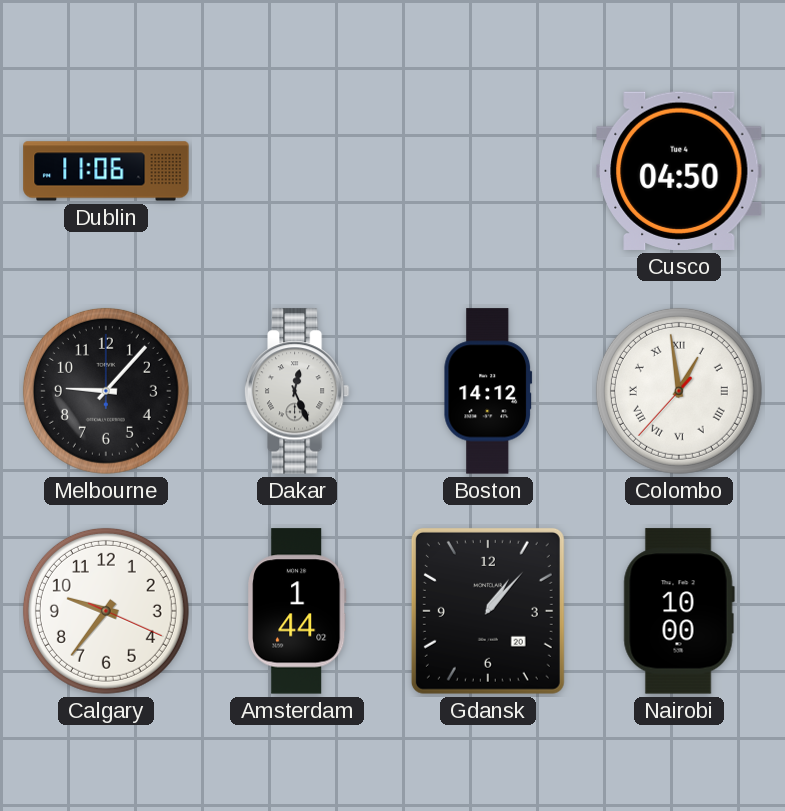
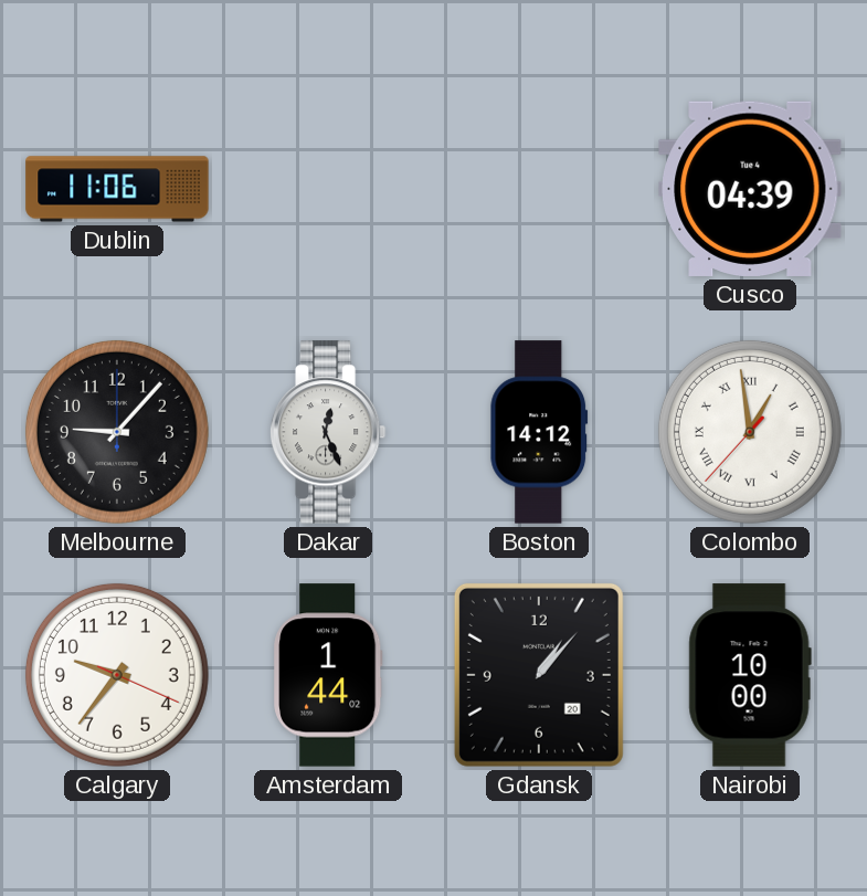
Cusco: 04:50 -> 04:39
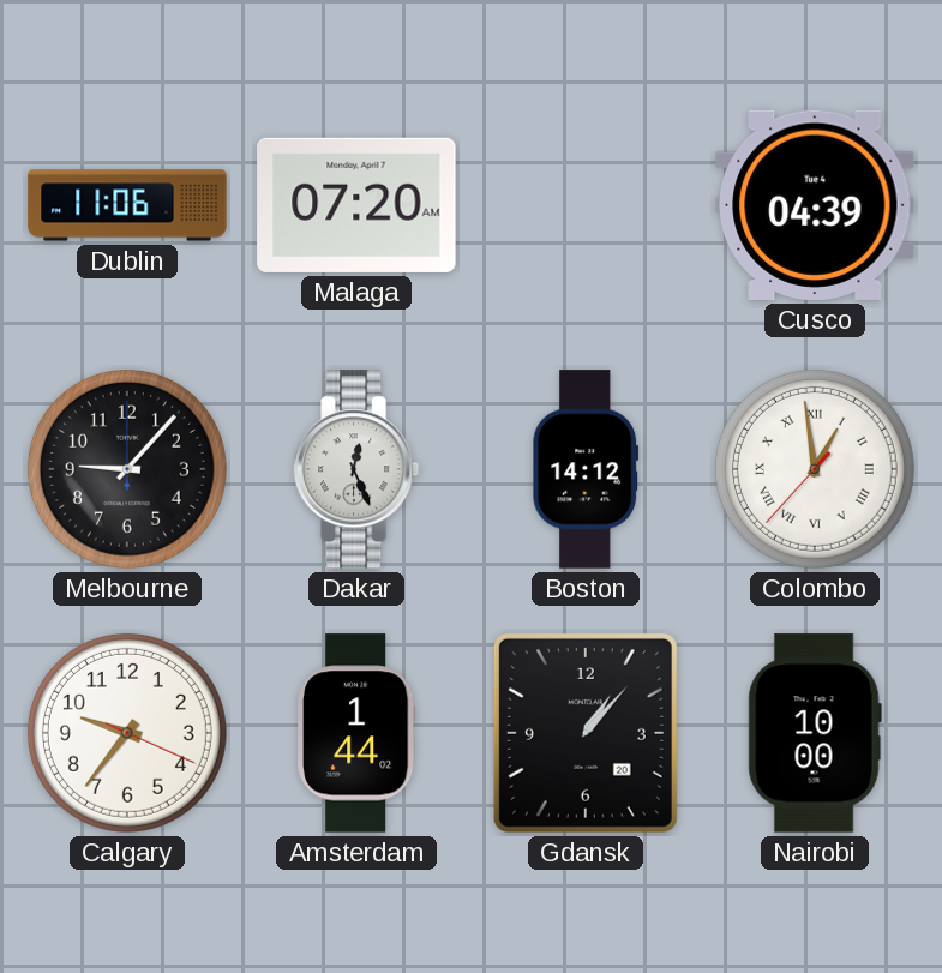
Malaga: none -> 07:20
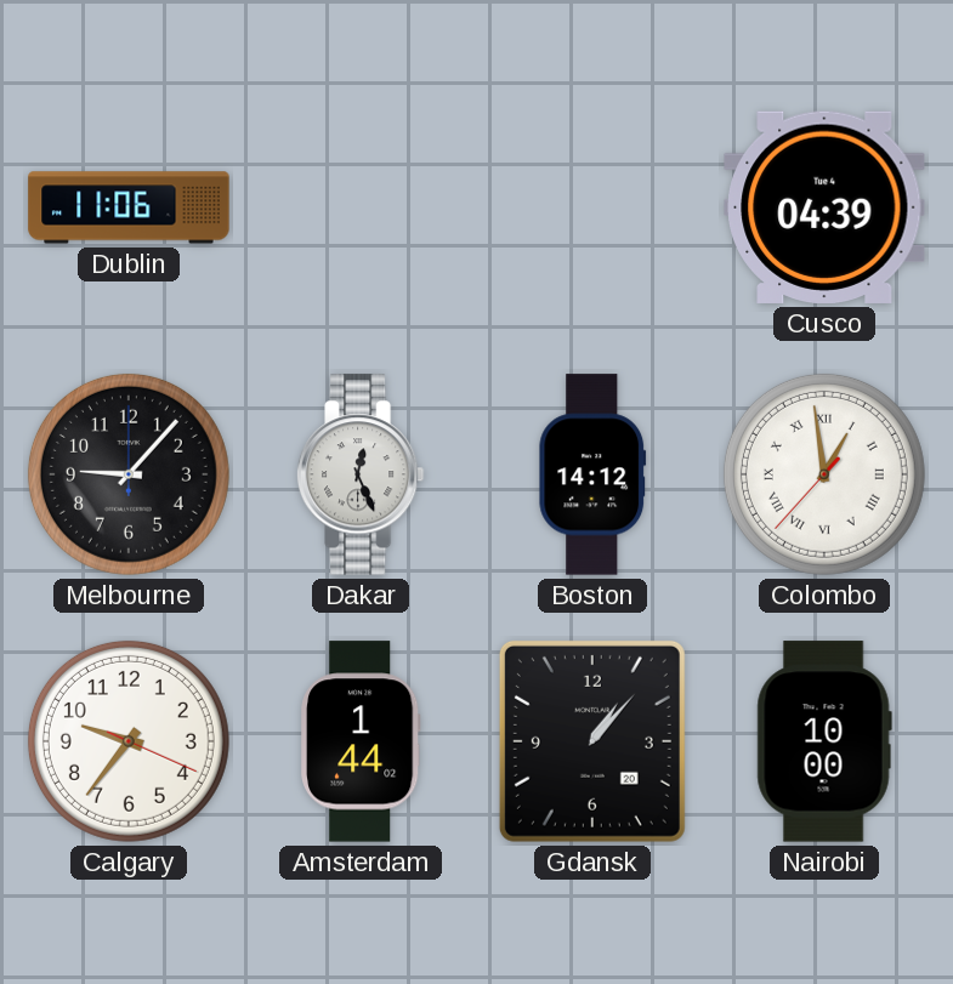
Malaga: 07:20 -> none
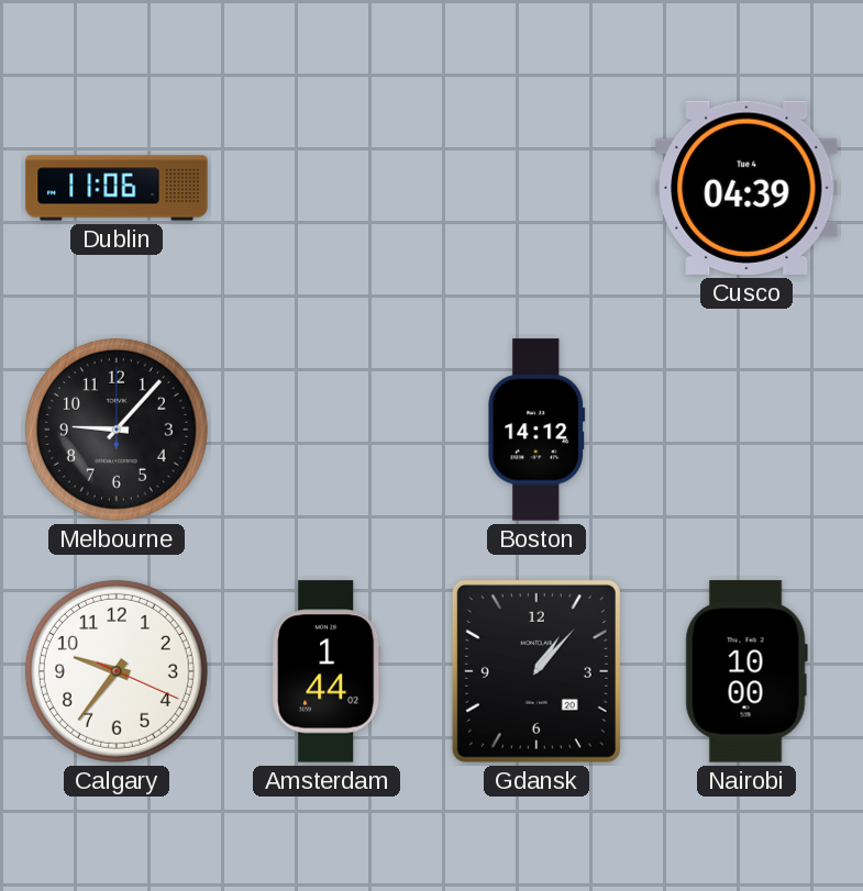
Dakar: 12:26 -> none
Colombo: 12:58 -> none
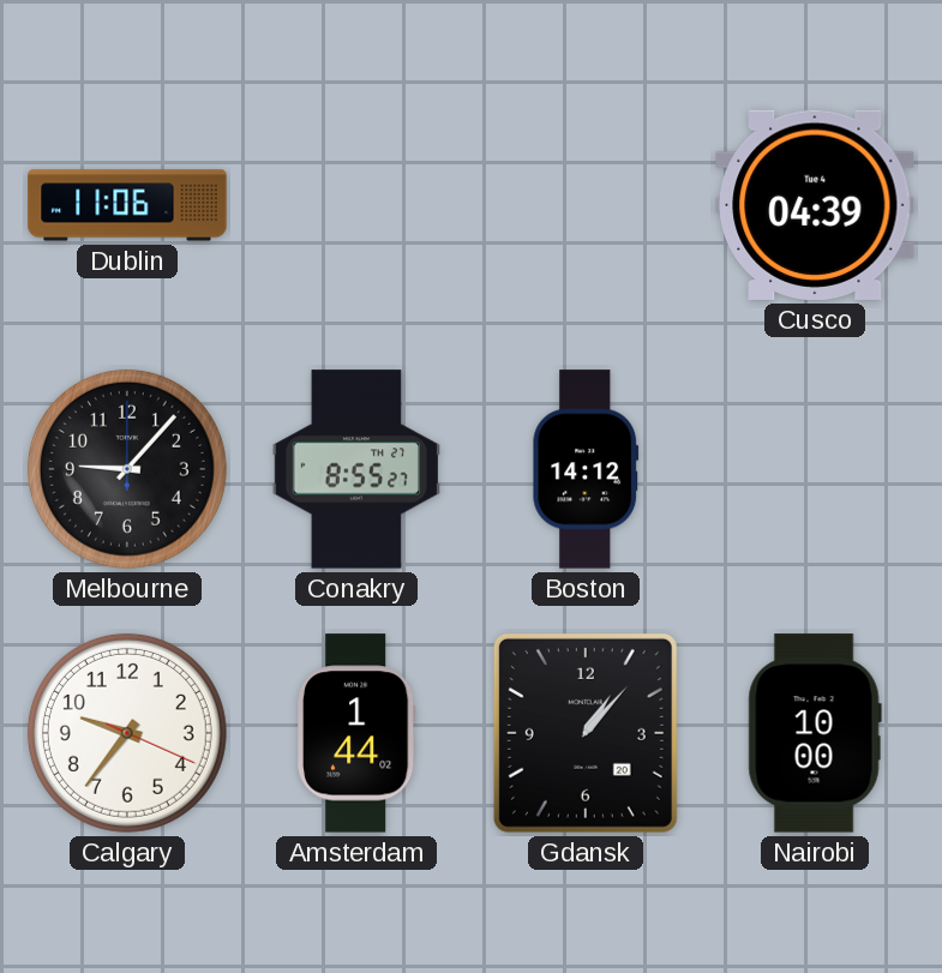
Conakry: none -> 8:55
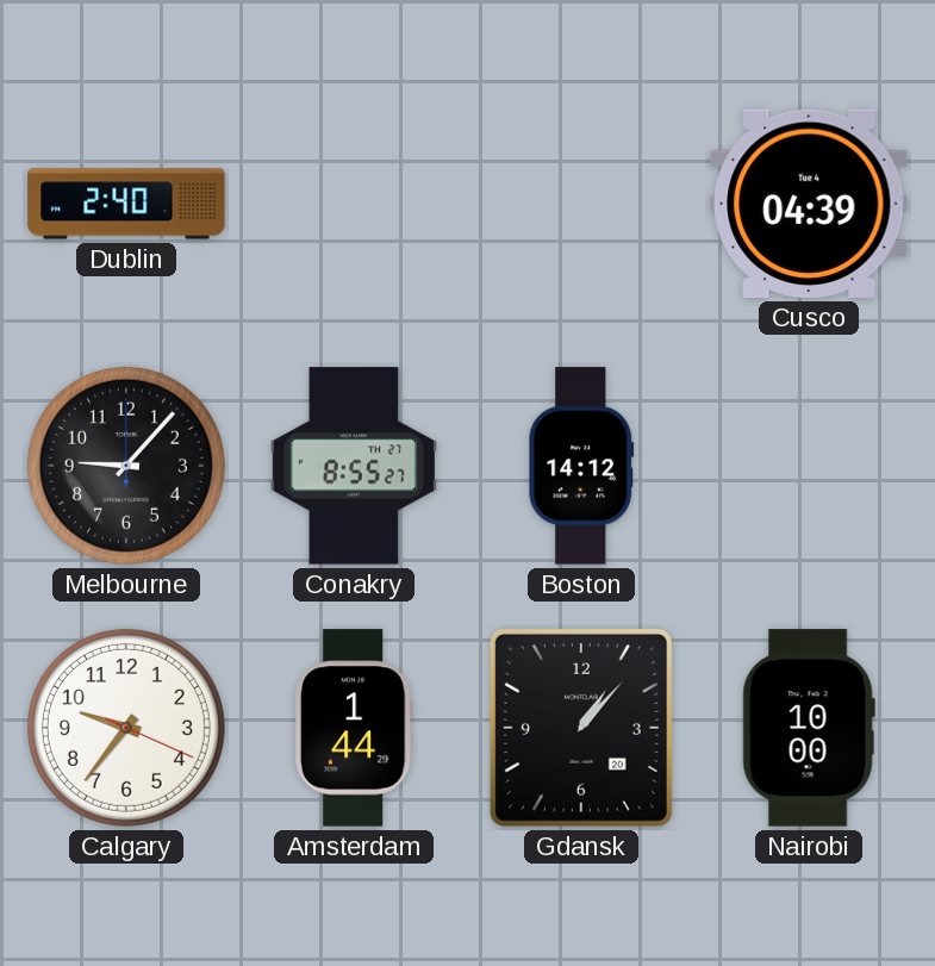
Dublin: 11:06 -> 2:40
Amsterdam: 1:44:02 -> 1:44:29
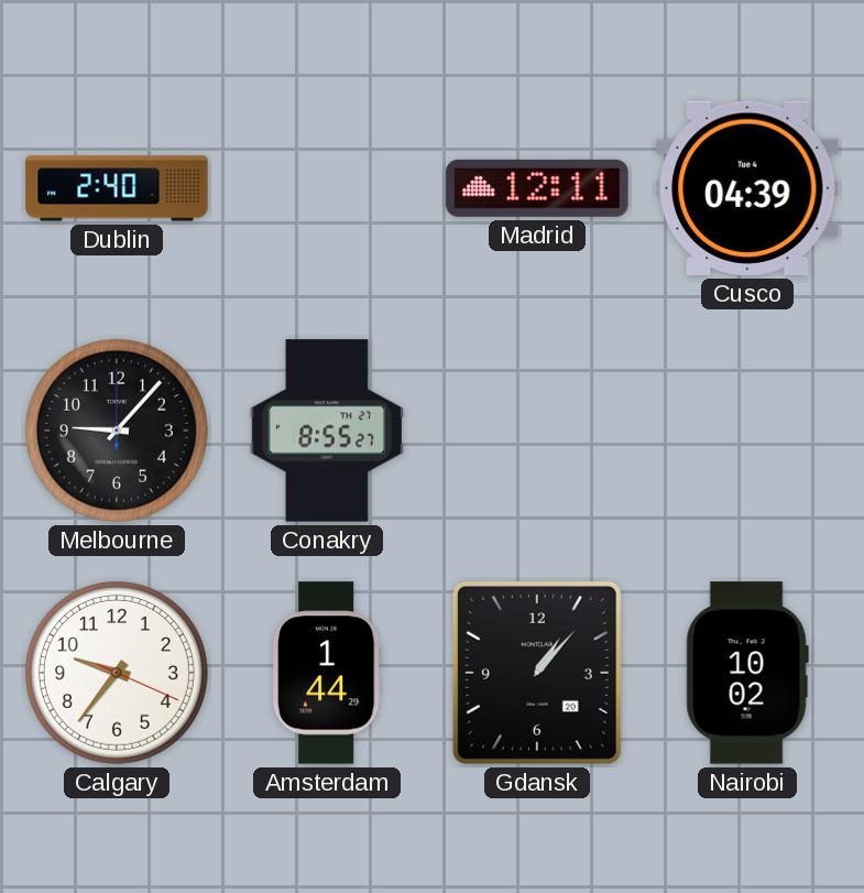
Madrid: none -> 12:11
Boston: 14:12 -> none
Nairobi: 10:00 -> 10:02
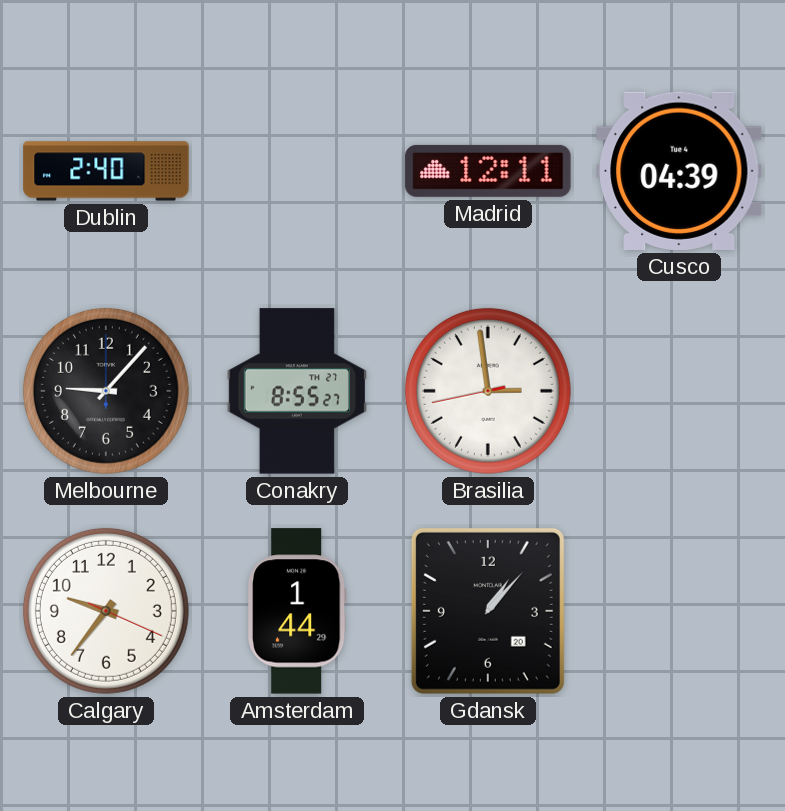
Brasilia: none -> 2:58
Nairobi: 10:02 -> none
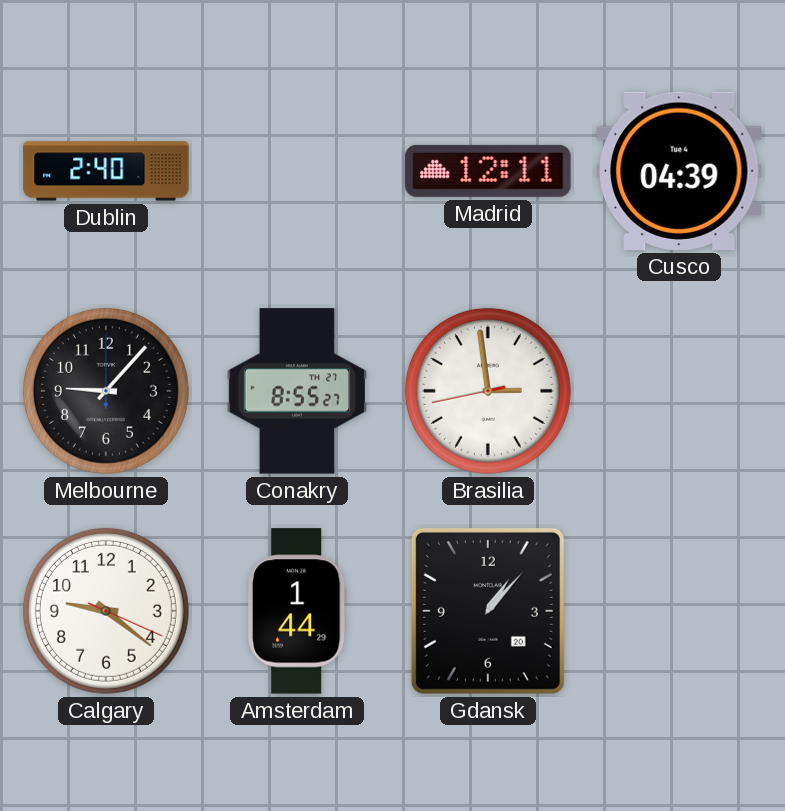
Calgary: 9:36 -> 9:21
